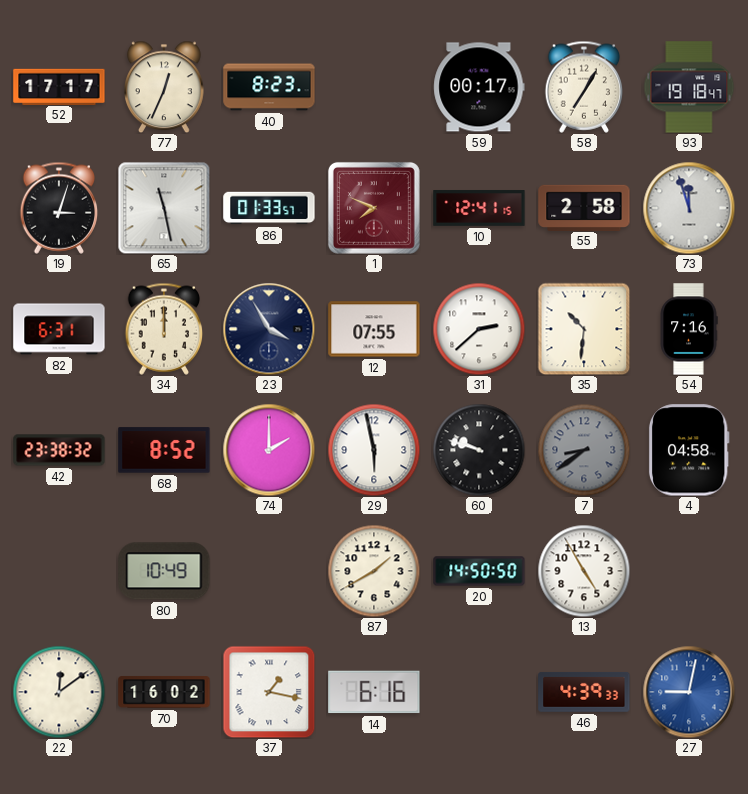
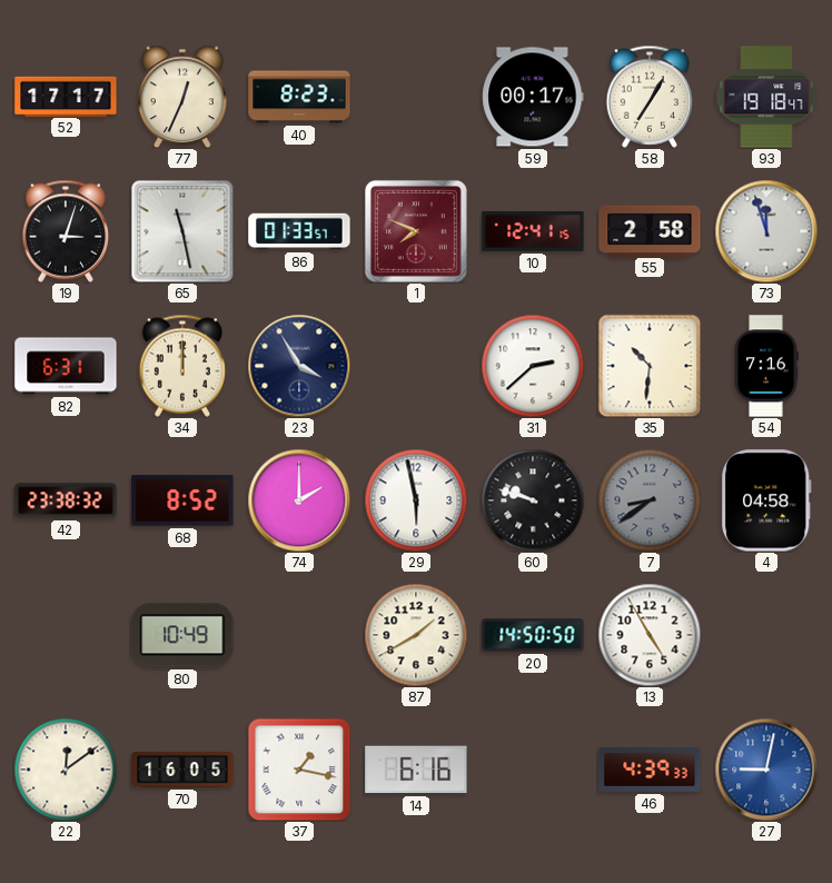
12: 07:55 -> none
70: 16:02 -> 16:05
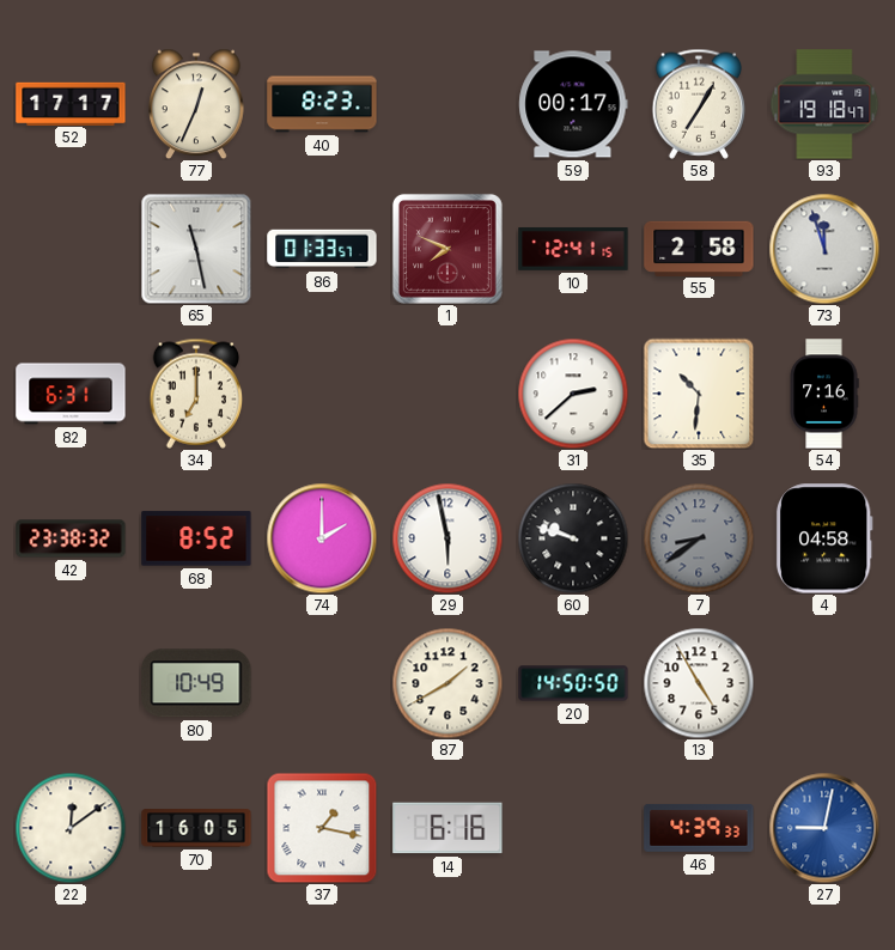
19: 3:03 -> none
34: 12:00 -> 7:00
23: 3:55 -> none
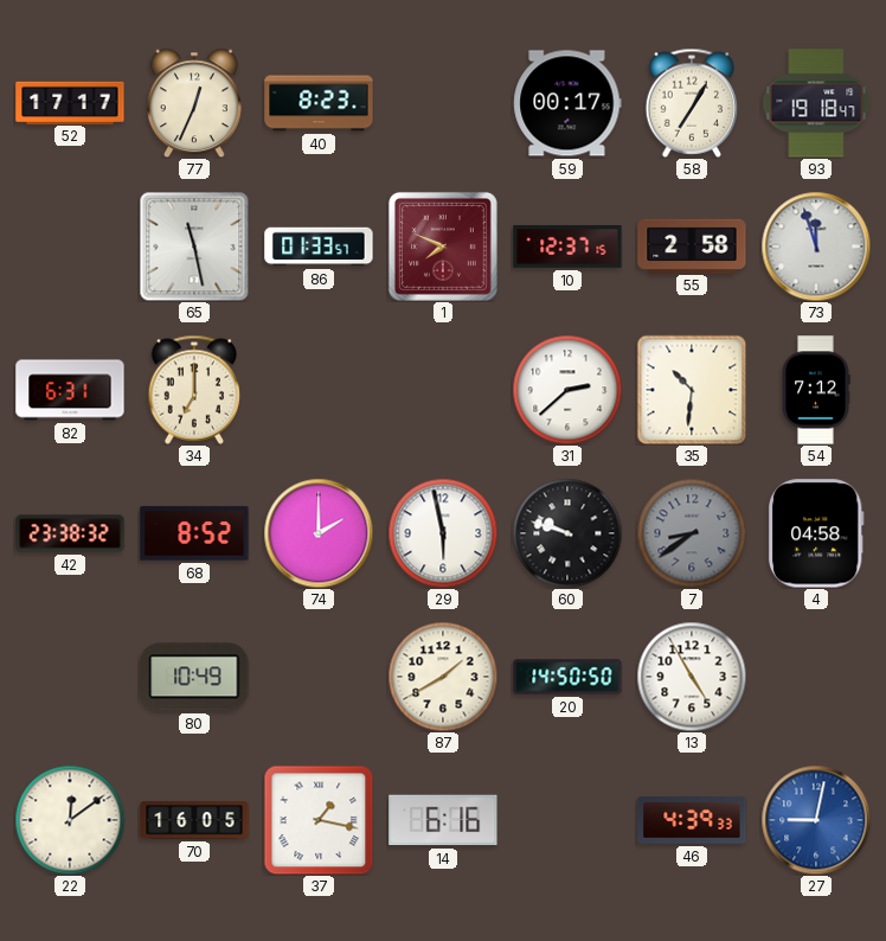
10: 12:41 -> 12:37
54: 7:16 -> 7:12
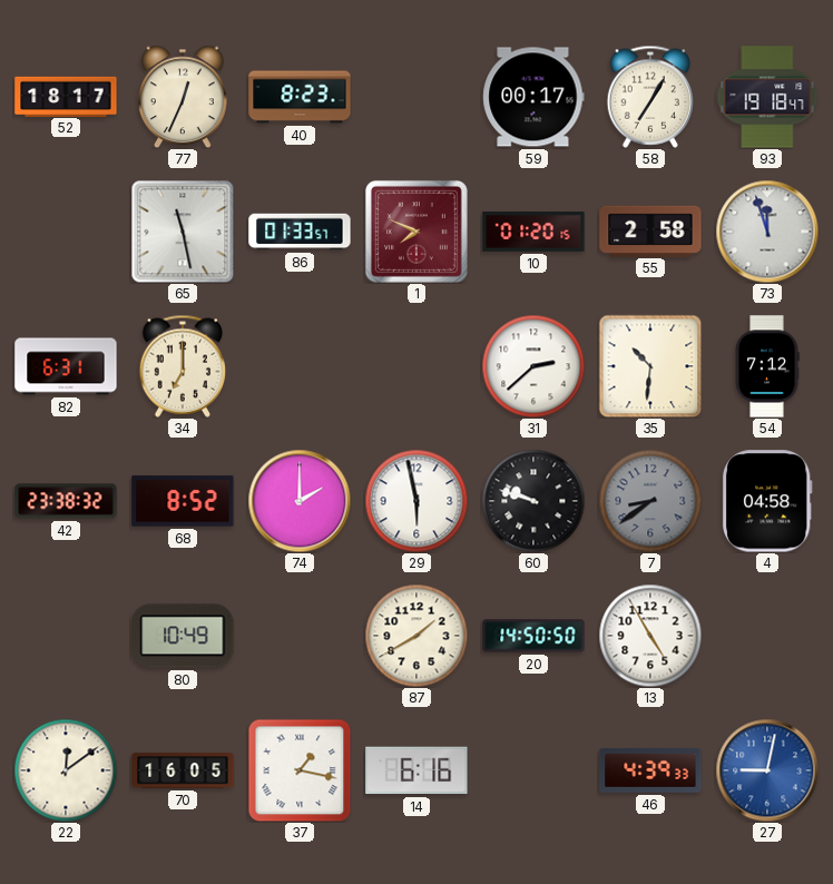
52: 17:17 -> 18:17
10: 12:37 -> 01:20
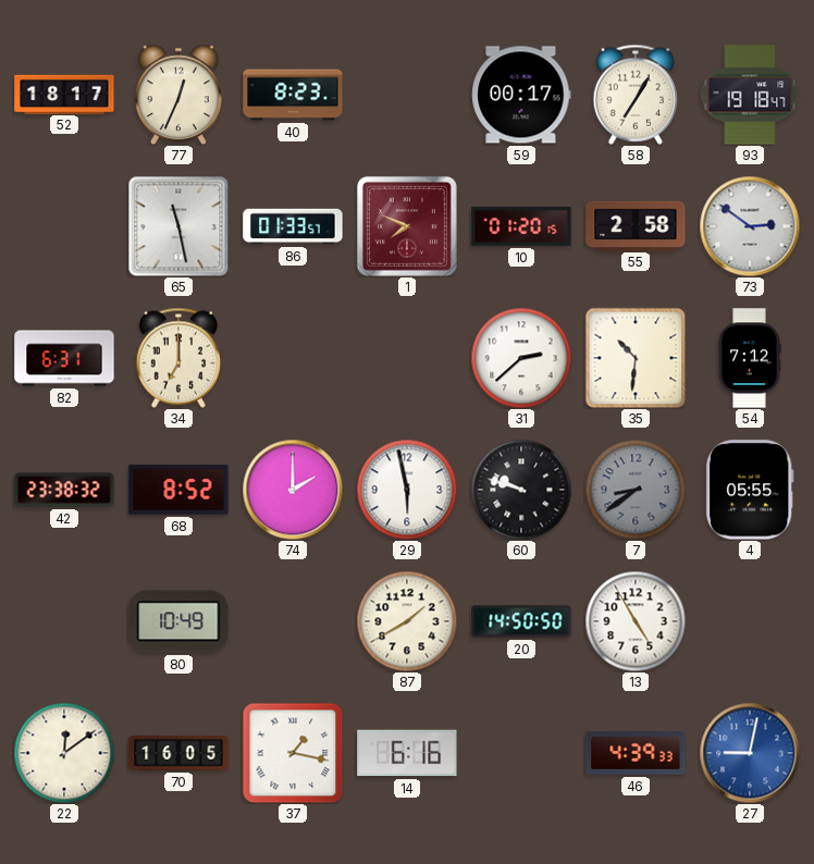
73: 11:57 -> 2:51
4: 04:58 -> 05:55
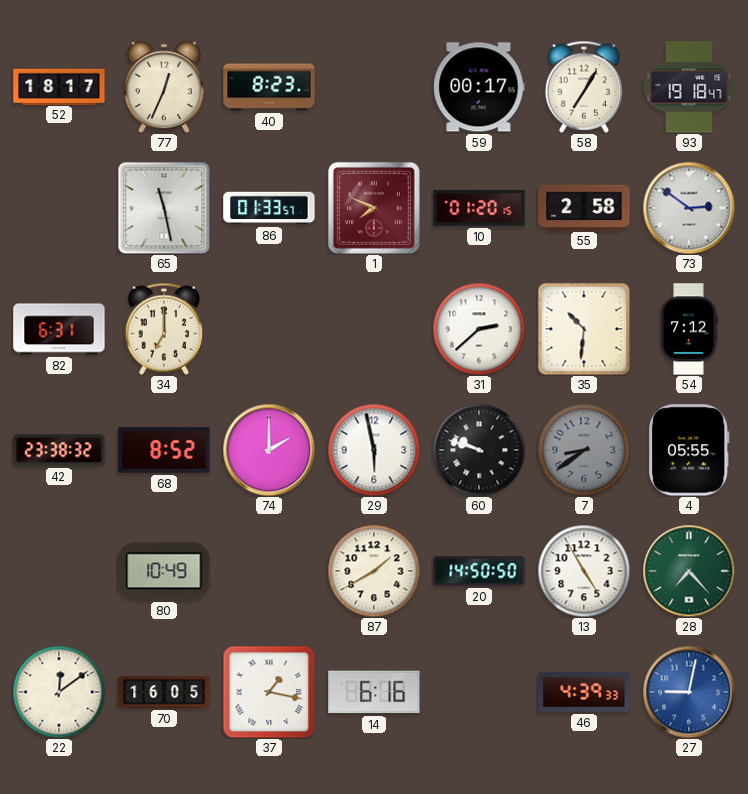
28: none -> 7:23
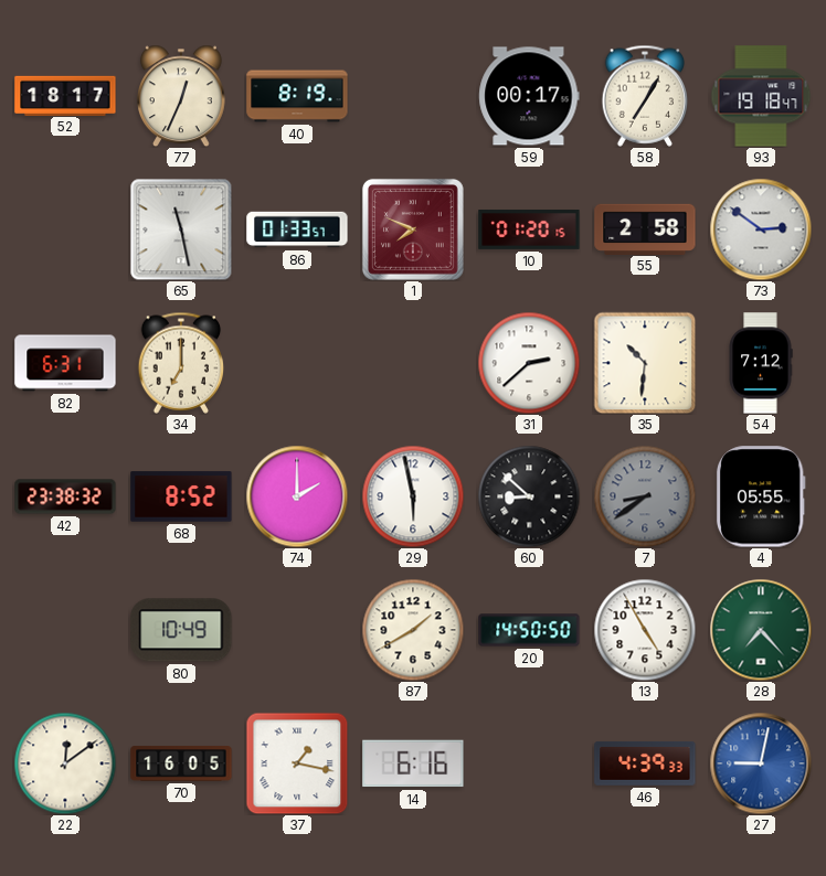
40: 8:23 -> 8:19
60: 9:48 -> 8:52
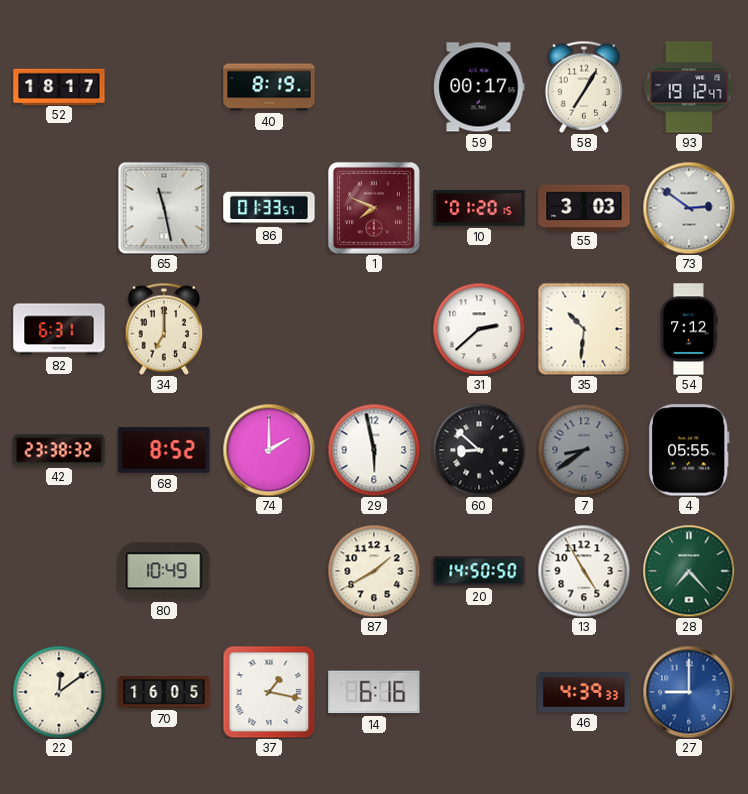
77: 12:34 -> none
93: 19:18 -> 19:12
55: 2:58 -> 3:03
27: 9:02 -> 9:00
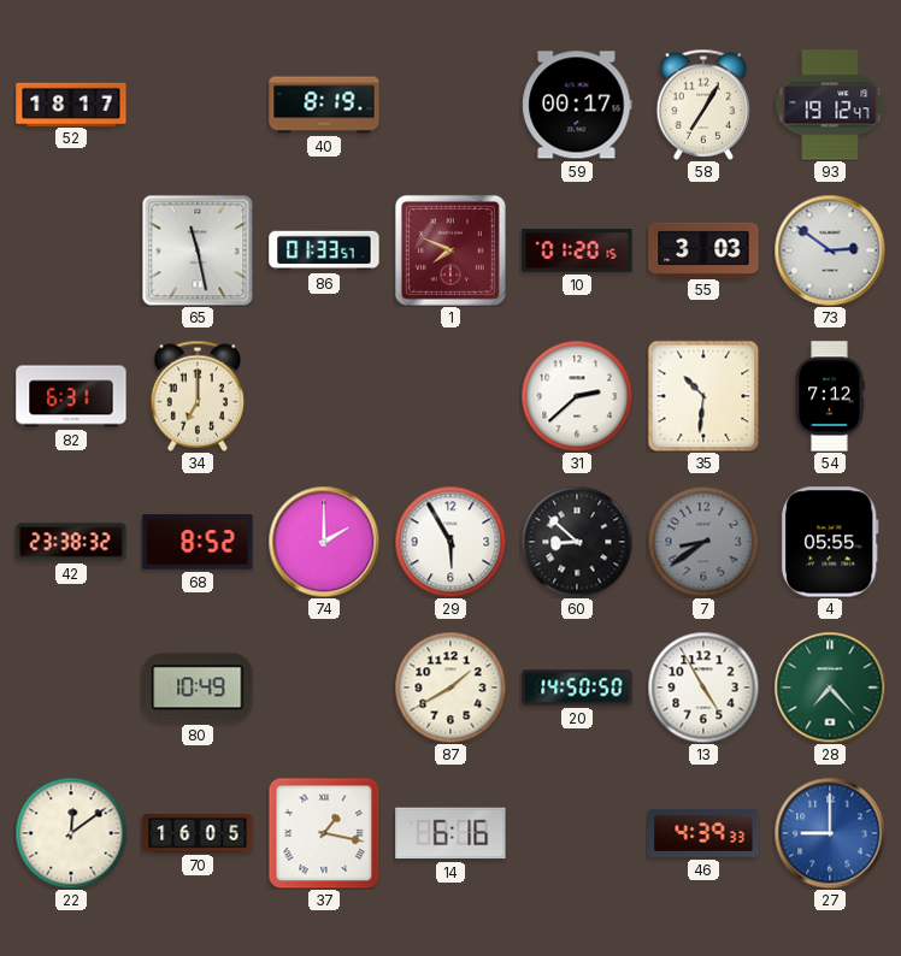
29: 5:58 -> 5:55
